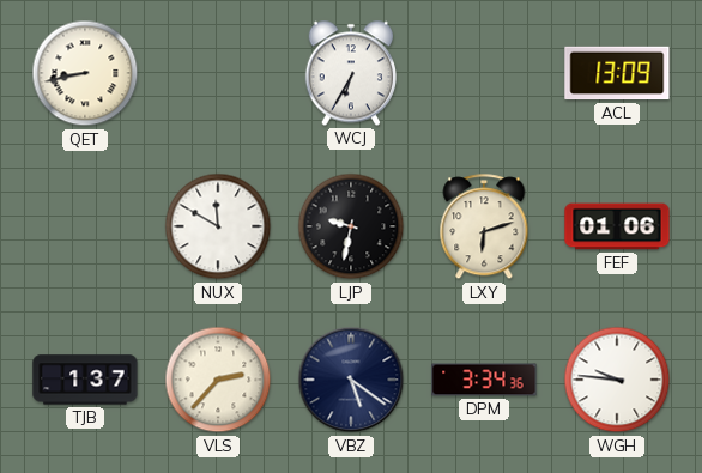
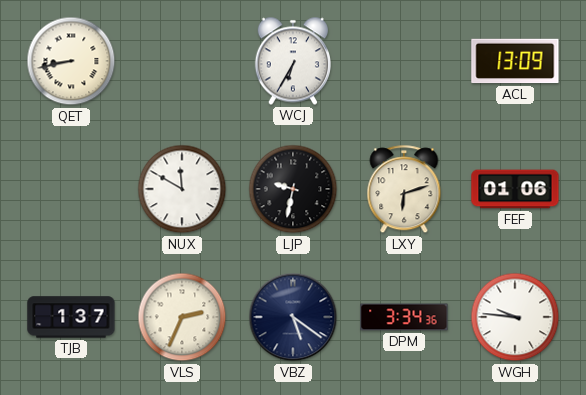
VLS: 2:37 -> 2:34
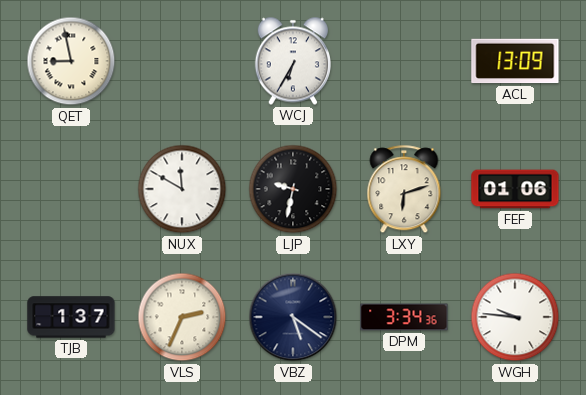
QET: 8:43 -> 8:58
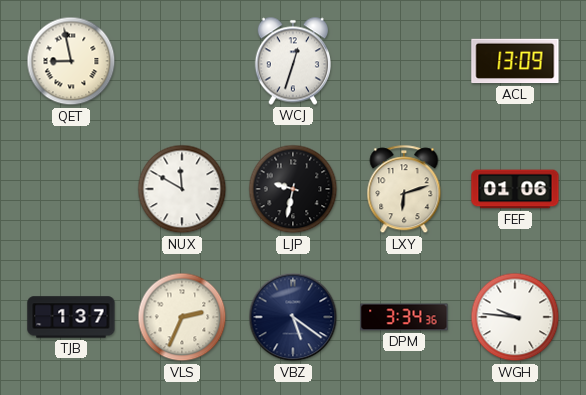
WCJ: 6:35 -> 12:33
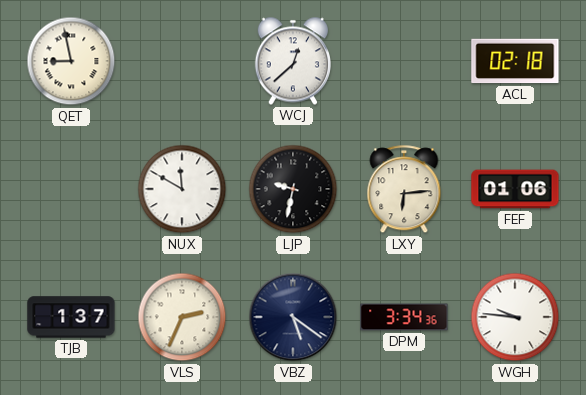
WCJ: 12:33 -> 12:38
ACL: 13:09 -> 02:18
LXY: 6:12 -> 6:14
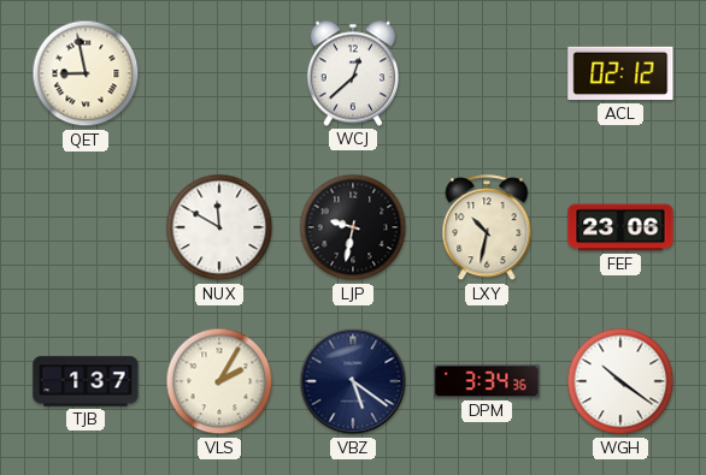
ACL: 02:18 -> 02:12
LXY: 6:14 -> 10:32
FEF: 01:06 -> 23:06
VLS: 2:34 -> 2:05
WGH: 9:46 -> 10:21
